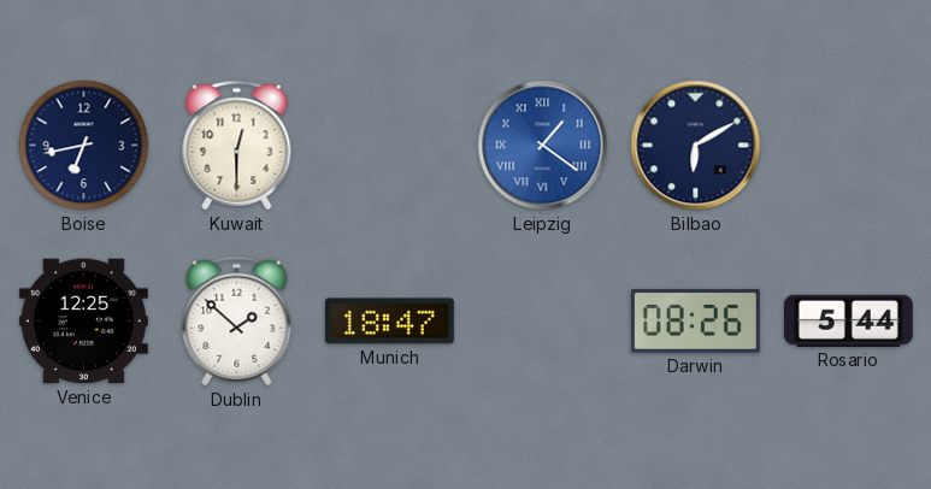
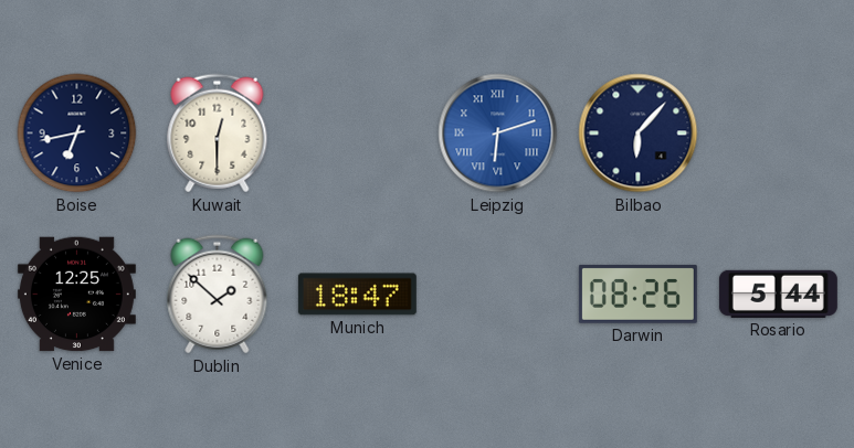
Leipzig: 1:21 -> 6:12
Bilbao: 6:10 -> 6:07
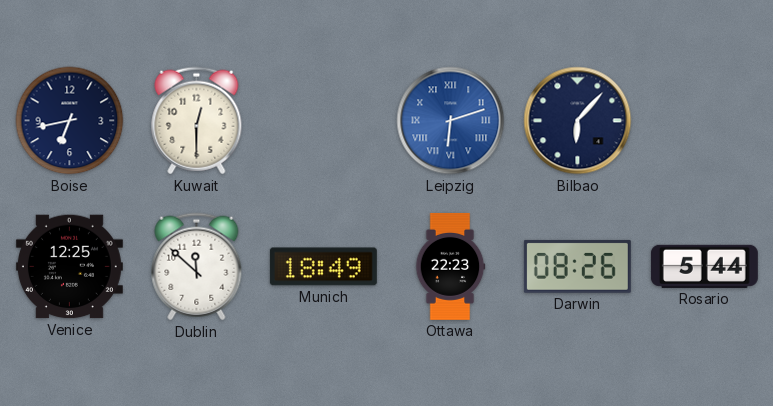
Dublin: 1:52 -> 11:52
Munich: 18:47 -> 18:49
Ottawa: none -> 22:23
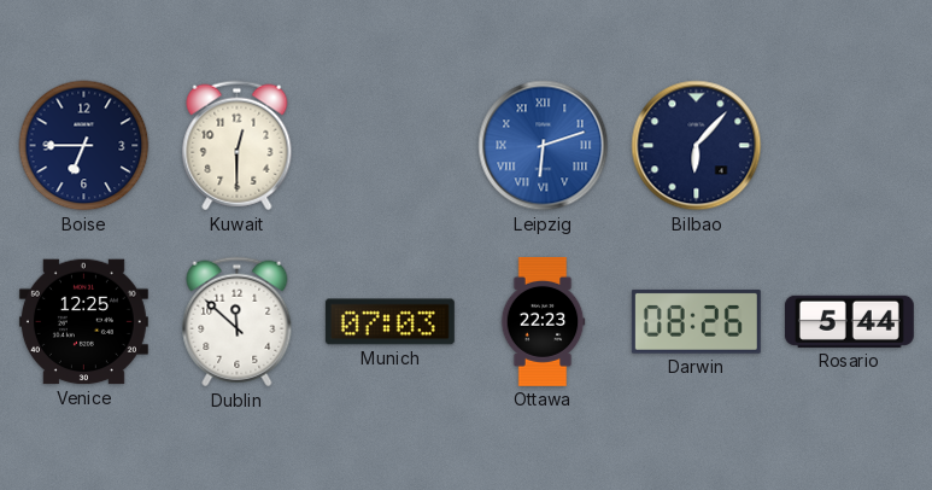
Boise: 6:43 -> 6:45
Munich: 18:49 -> 07:03
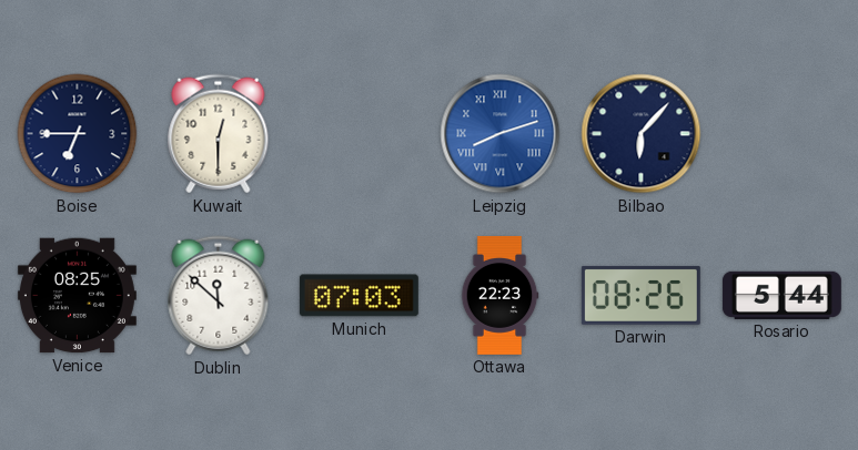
Leipzig: 6:12 -> 8:12
Venice: 12:25 -> 08:25
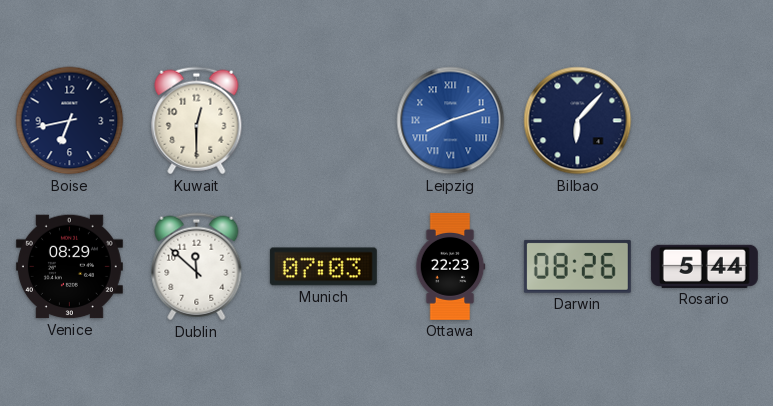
Boise: 6:45 -> 6:43
Venice: 08:25 -> 08:29
